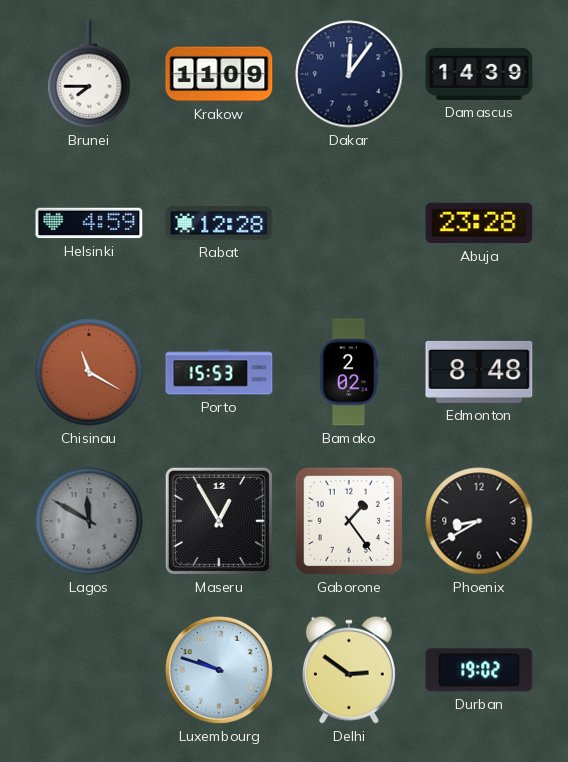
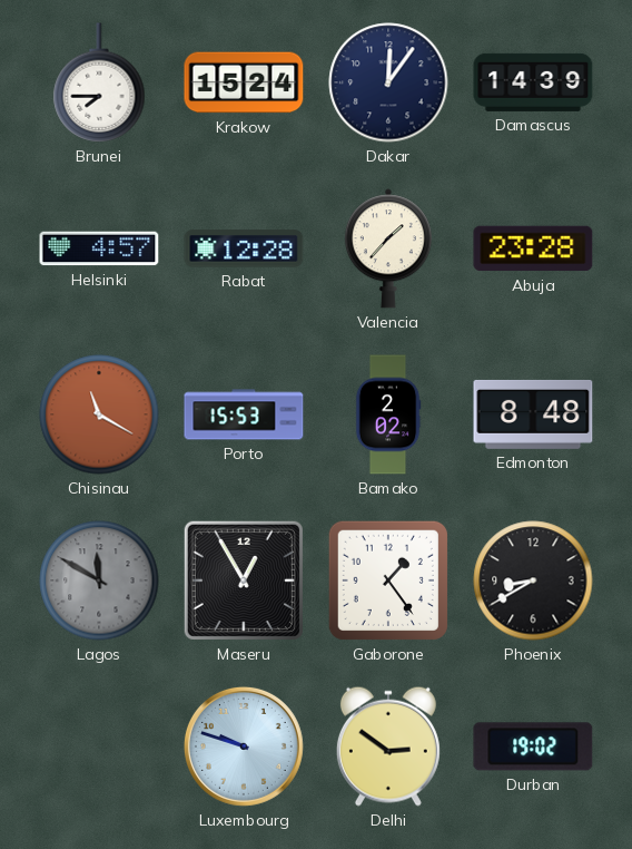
Krakow: 11:09 -> 15:24
Helsinki: 4:59 -> 4:57
Valencia: none -> 1:37
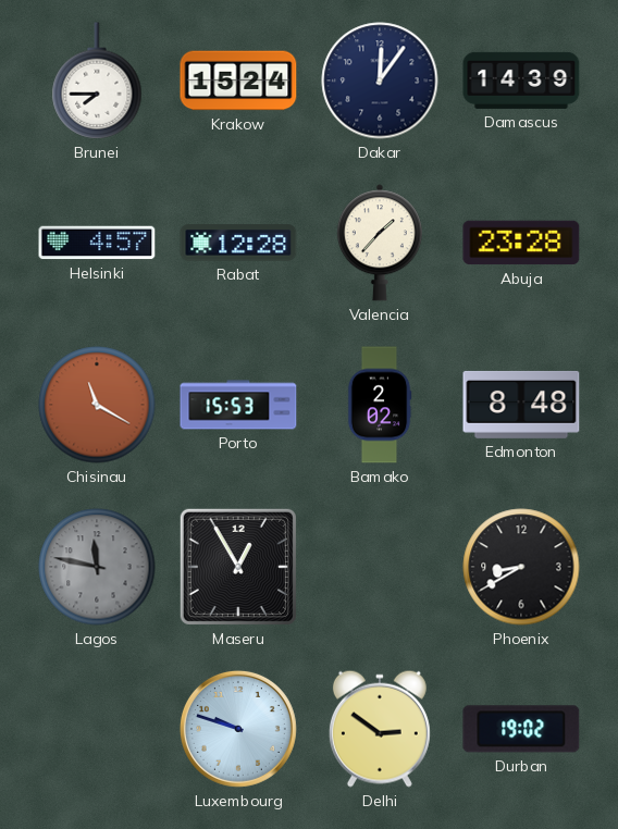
Lagos: 11:50 -> 11:47
Gaborone: 1:24 -> none
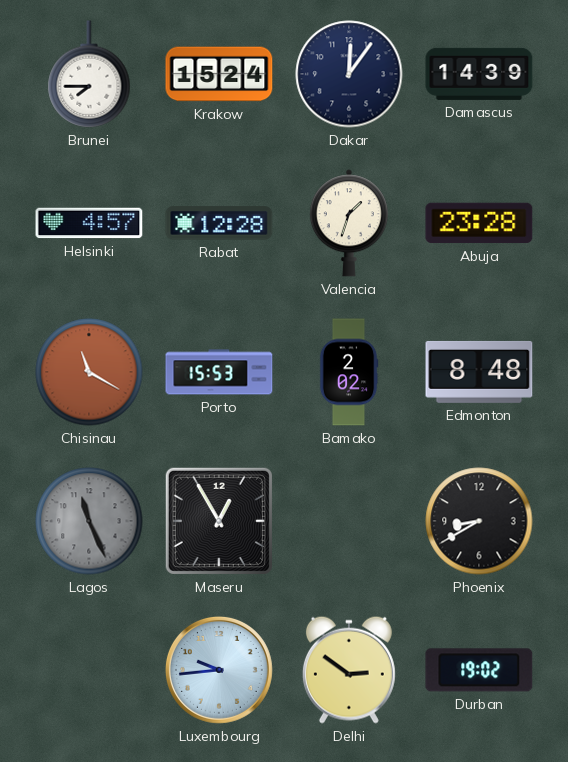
Valencia: 1:37 -> 1:33
Lagos: 11:47 -> 11:26
Luxembourg: 9:48 -> 9:44
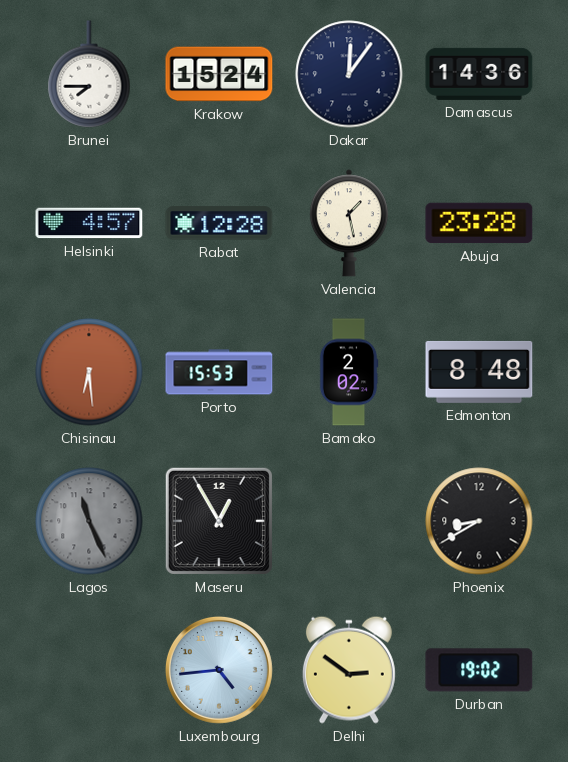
Damascus: 14:39 -> 14:36
Valencia: 1:33 -> 1:28
Chisinau: 11:20 -> 6:29
Luxembourg: 9:44 -> 4:44
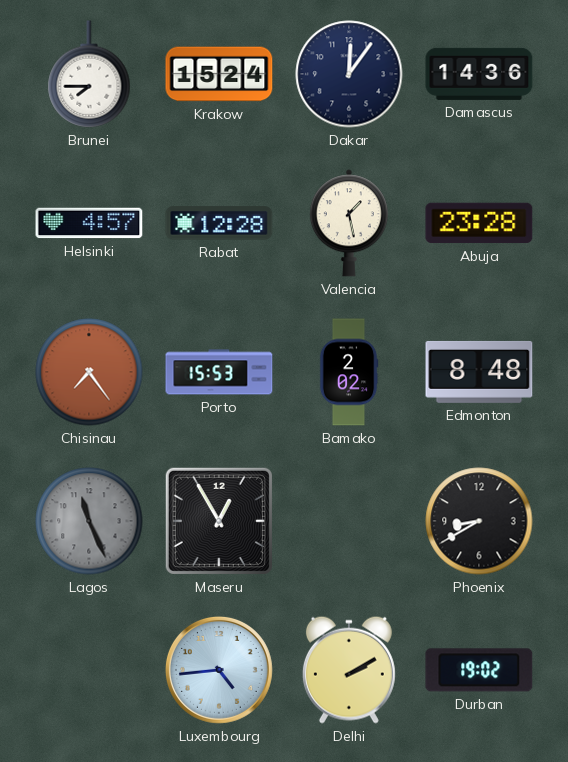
Chisinau: 6:29 -> 7:24
Delhi: 2:51 -> 2:10
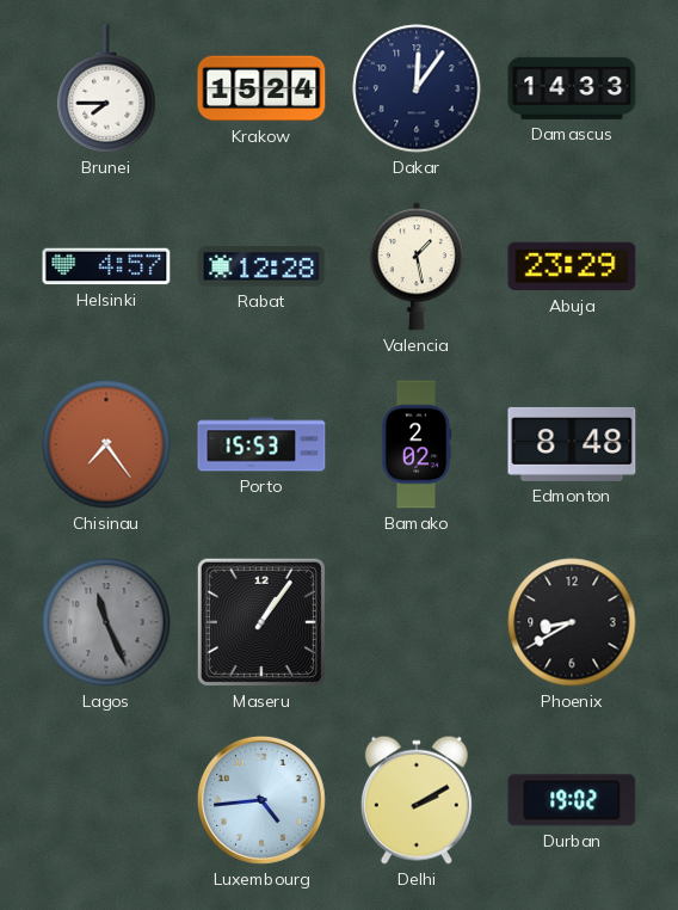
Damascus: 14:36 -> 14:33
Abuja: 23:28 -> 23:29
Maseru: 12:55 -> 1:06
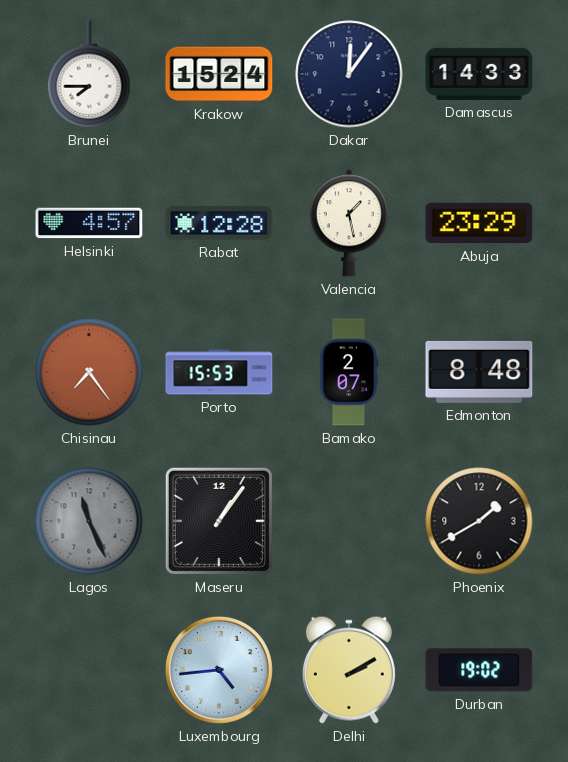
Bamako: 2:02 -> 2:07
Phoenix: 8:40 -> 1:40
